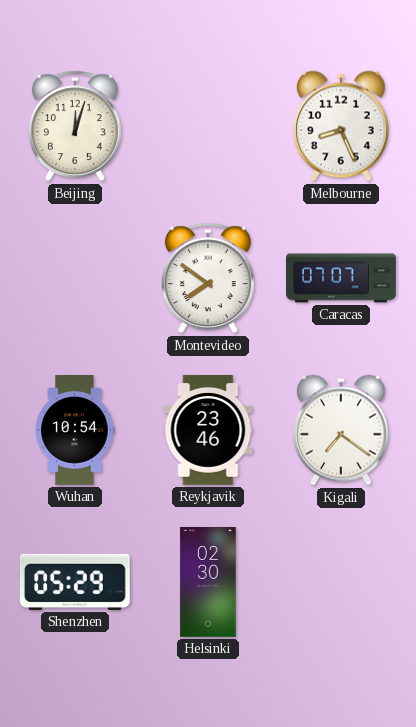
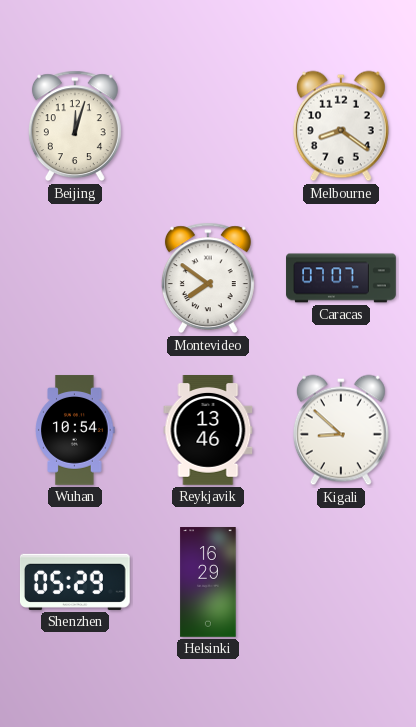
Melbourne: 8:26 -> 8:21
Reykjavik: 23:46 -> 13:46
Kigali: 7:21 -> 8:52
Helsinki: 02:30 -> 16:29
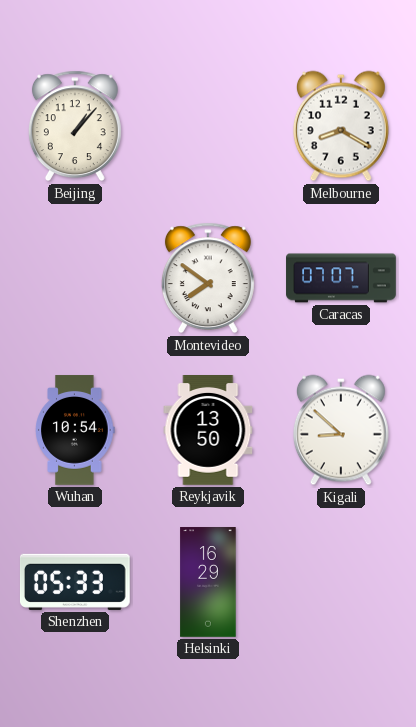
Beijing: 12:03 -> 1:07
Melbourne: 8:21 -> 8:20
Reykjavik: 13:46 -> 13:50
Shenzhen: 05:29 -> 05:33
